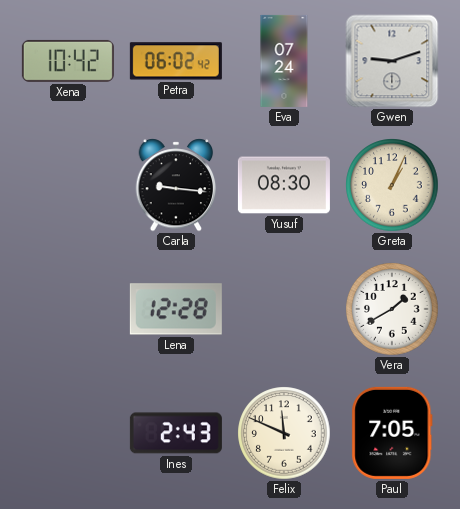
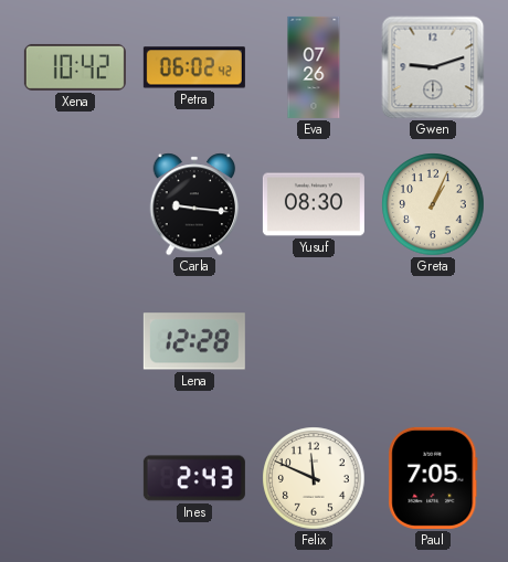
Eva: 07:24 -> 07:26
Vera: 1:40 -> none
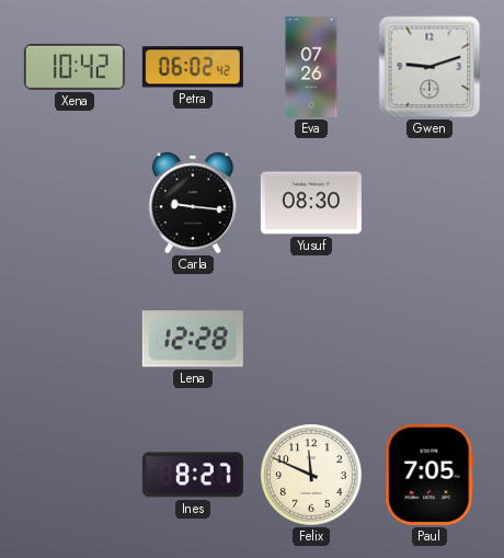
Greta: 1:04 -> none
Ines: 2:43 -> 8:27
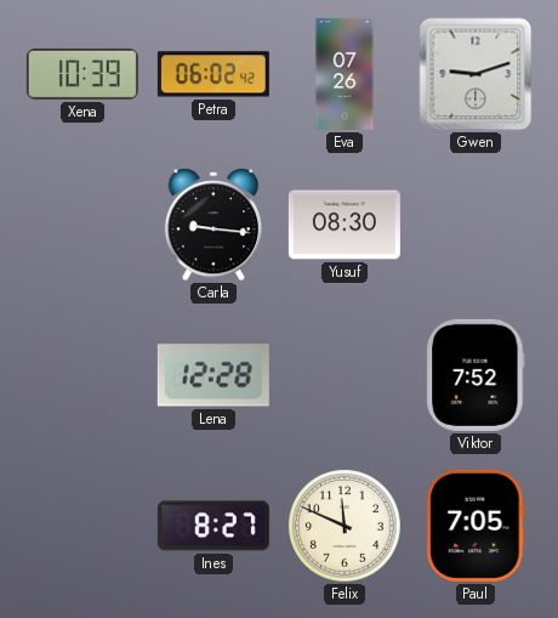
Xena: 10:42 -> 10:39
Viktor: none -> 7:52
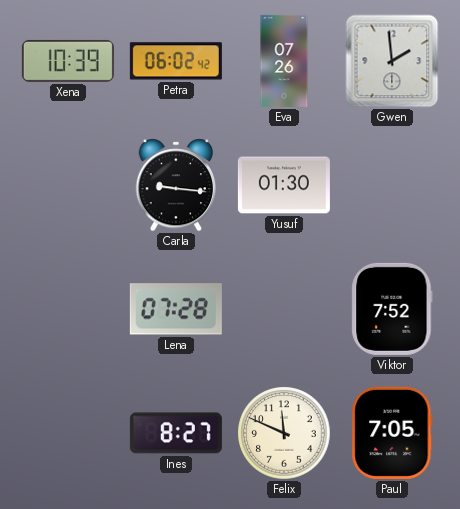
Gwen: 9:12 -> 1:59
Yusuf: 08:30 -> 01:30
Lena: 12:28 -> 07:28
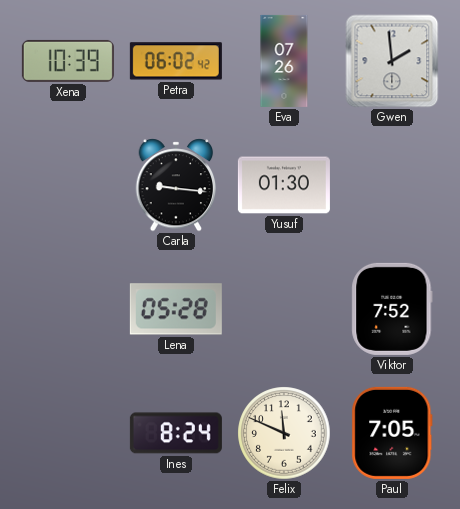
Lena: 07:28 -> 05:28
Ines: 8:27 -> 8:24
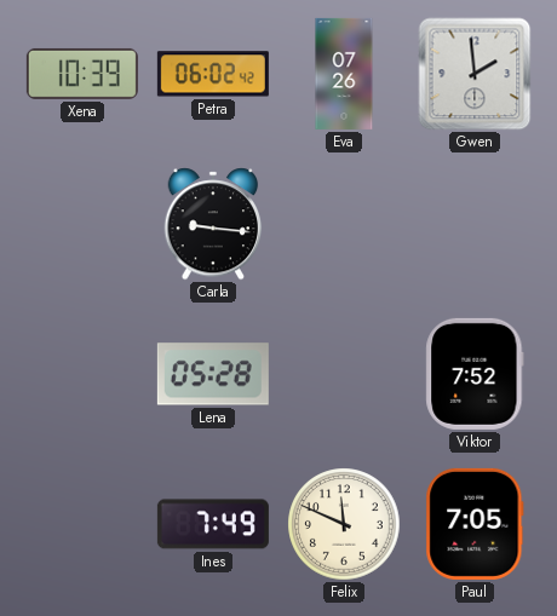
Yusuf: 01:30 -> none
Ines: 8:24 -> 7:49
